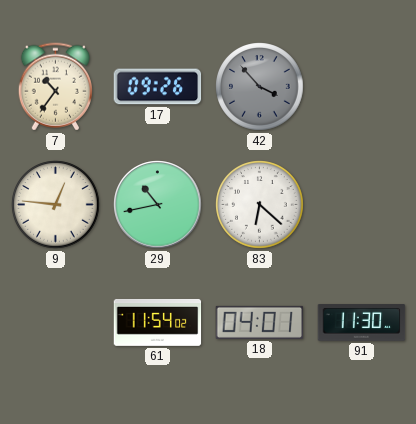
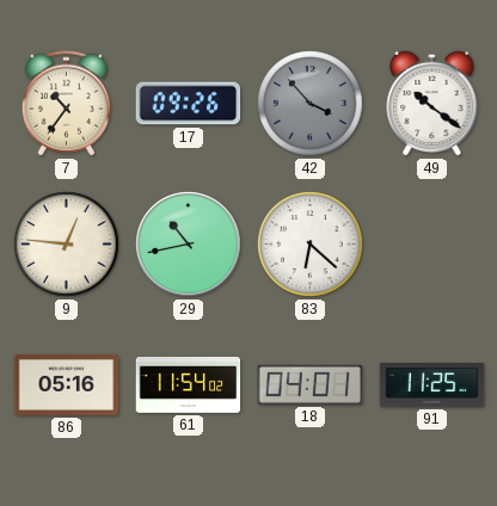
49: none -> 10:21
86: none -> 05:16
91: 11:30 -> 11:25
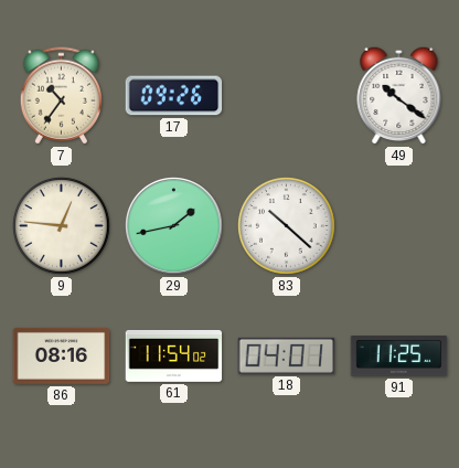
42: 3:53 -> none
29: 10:43 -> 1:43
83: 6:22 -> 10:22
86: 05:16 -> 08:16
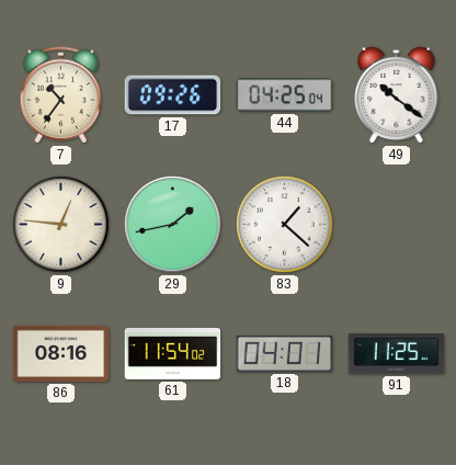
44: none -> 04:25
83: 10:22 -> 1:22
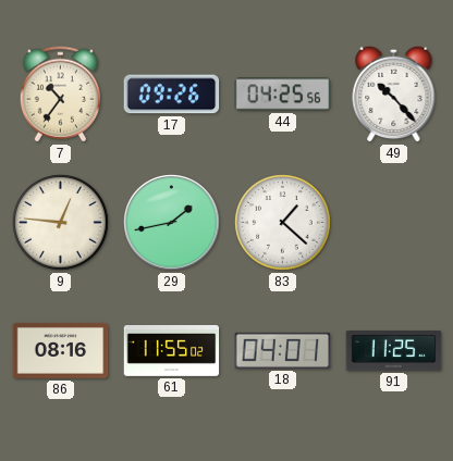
44: 04:25:04 -> 04:25:56
49: 10:21 -> 10:23
61: 11:54 -> 11:55
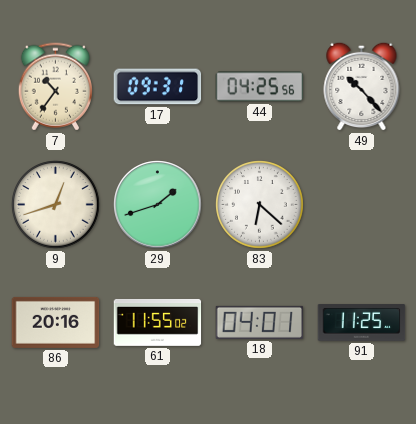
17: 09:26 -> 09:31
9: 12:46 -> 12:42
29: 1:43 -> 1:42
83: 1:22 -> 6:22
86: 08:16 -> 20:16
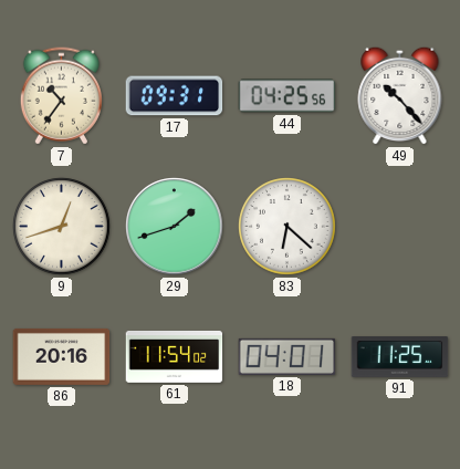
61: 11:55 -> 11:54
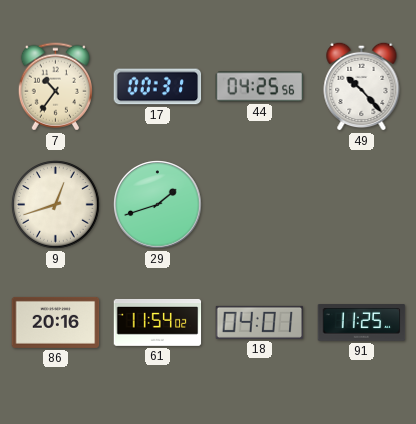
17: 09:31 -> 00:31
83: 6:22 -> none
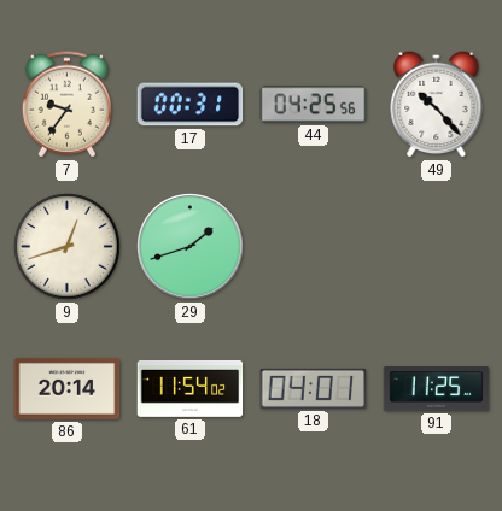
7: 10:36 -> 9:36
86: 20:16 -> 20:14
